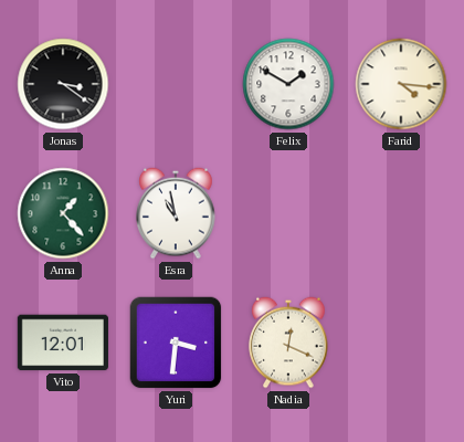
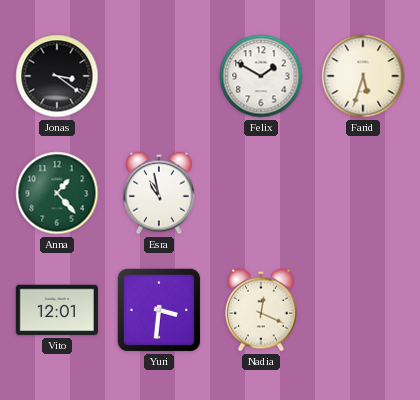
Farid: 4:16 -> 5:33
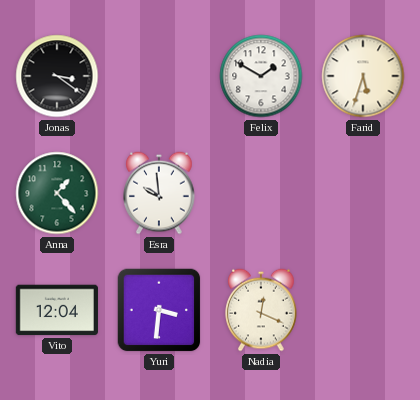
Esra: 10:58 -> 9:59
Vito: 12:01 -> 12:04
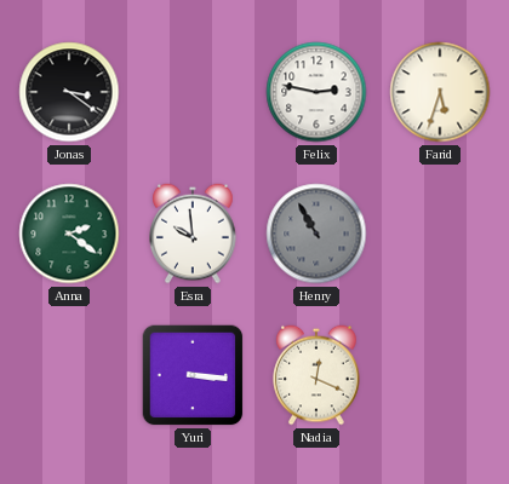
Felix: 1:50 -> 2:47
Anna: 1:23 -> 2:21
Henry: none -> 10:55
Vito: 12:04 -> none
Yuri: 3:31 -> 3:16
